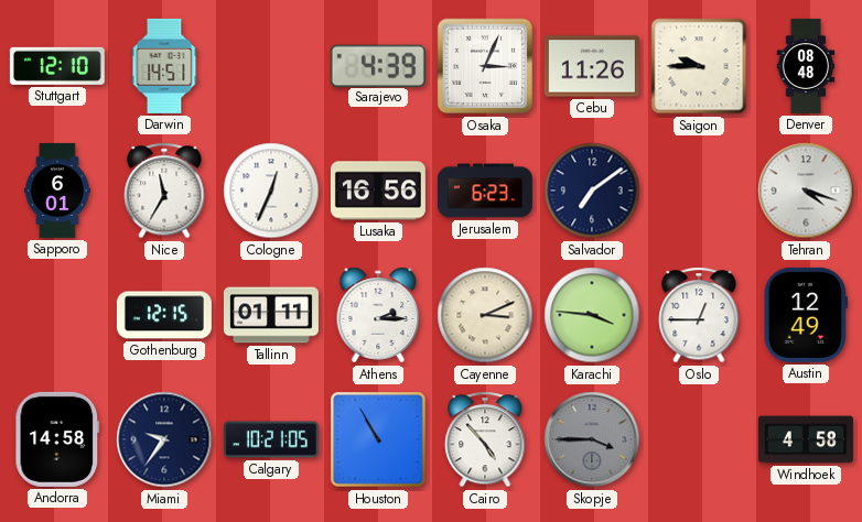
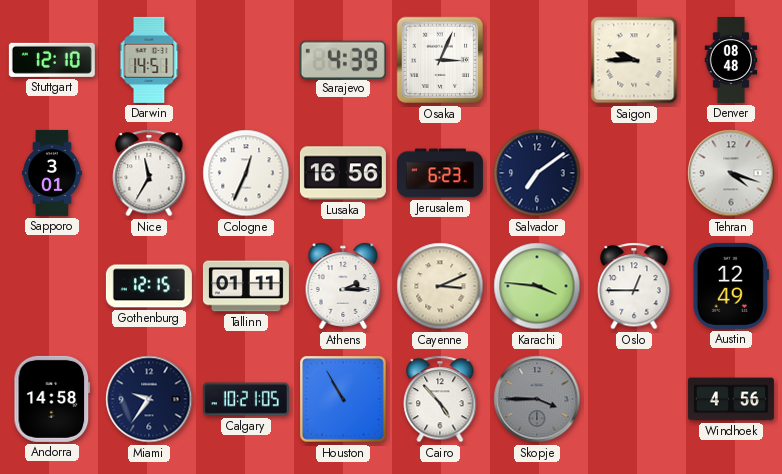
Cebu: 11:26 -> none
Sapporo: 6:01 -> 3:01
Windhoek: 4:58 -> 4:56
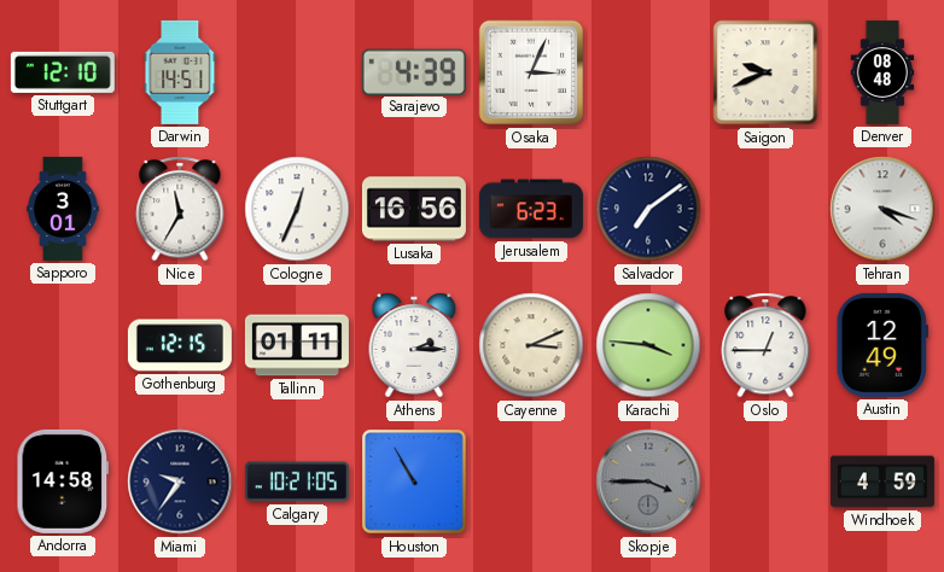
Saigon: 9:45 -> 9:41
Cairo: 4:53 -> none
Windhoek: 4:56 -> 4:59
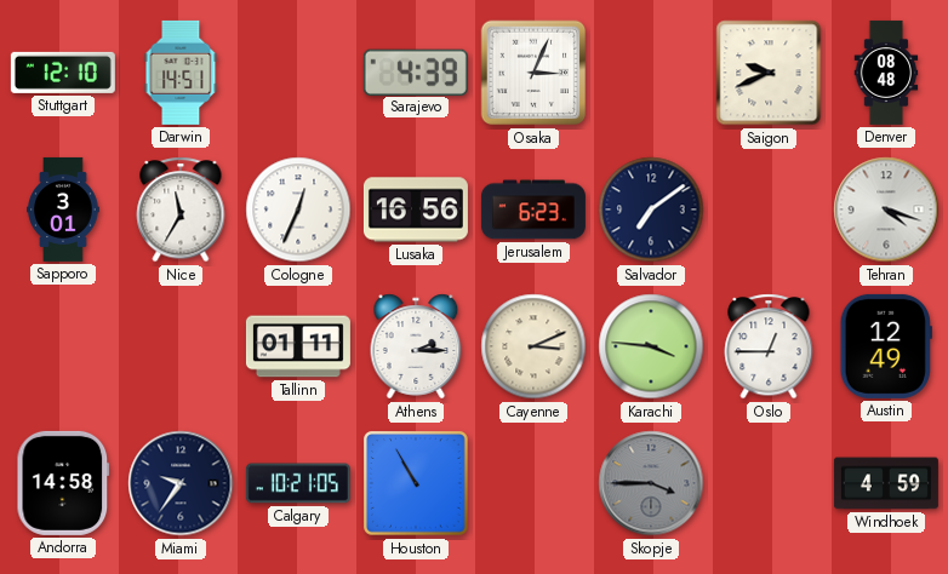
Gothenburg: 12:15 -> none
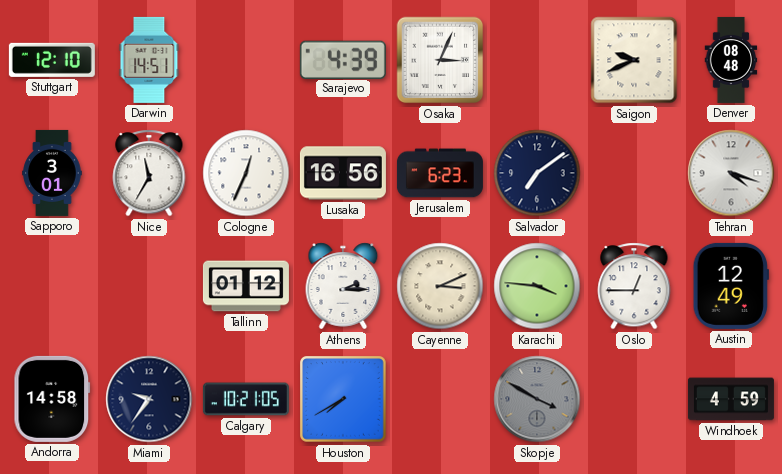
Tallinn: 01:11 -> 01:12
Houston: 10:55 -> 7:40
Skopje: 3:45 -> 3:50
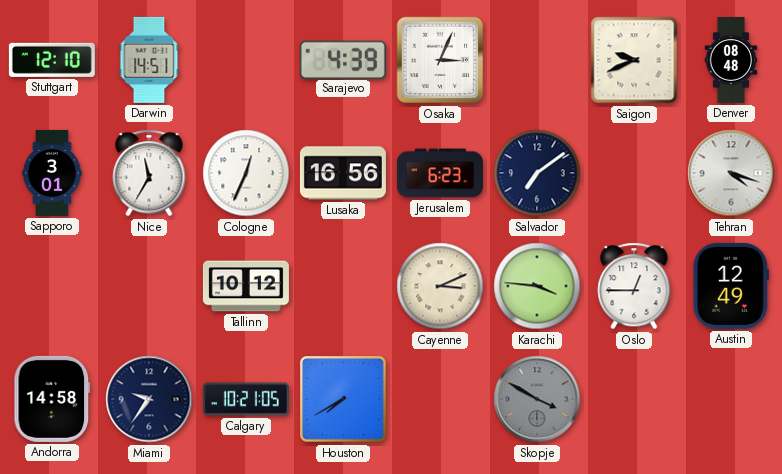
Tallinn: 01:12 -> 10:12
Athens: 2:15 -> none
Windhoek: 4:59 -> none
